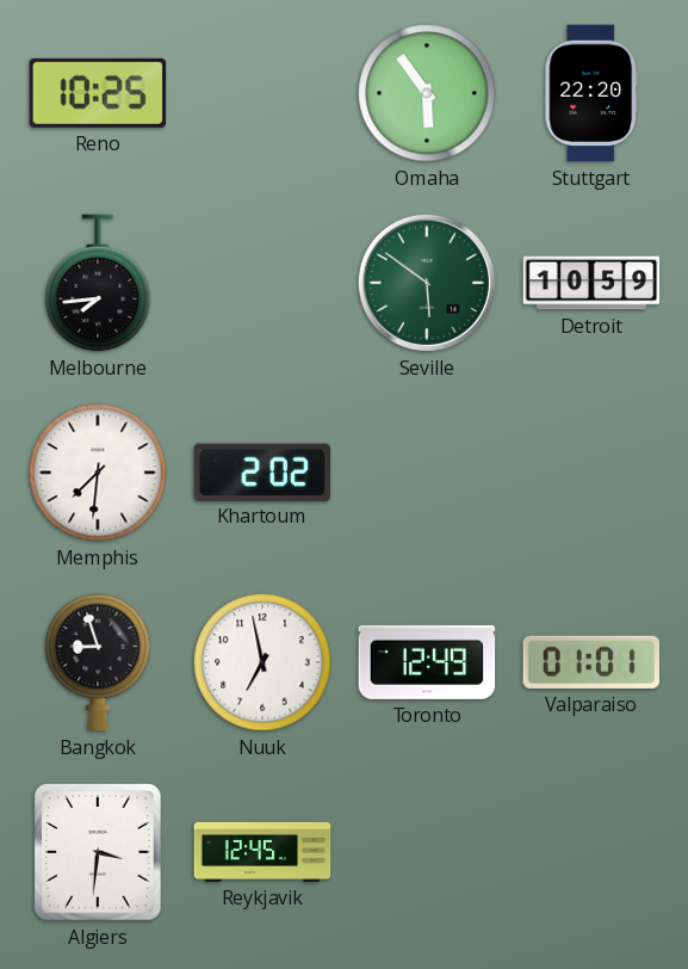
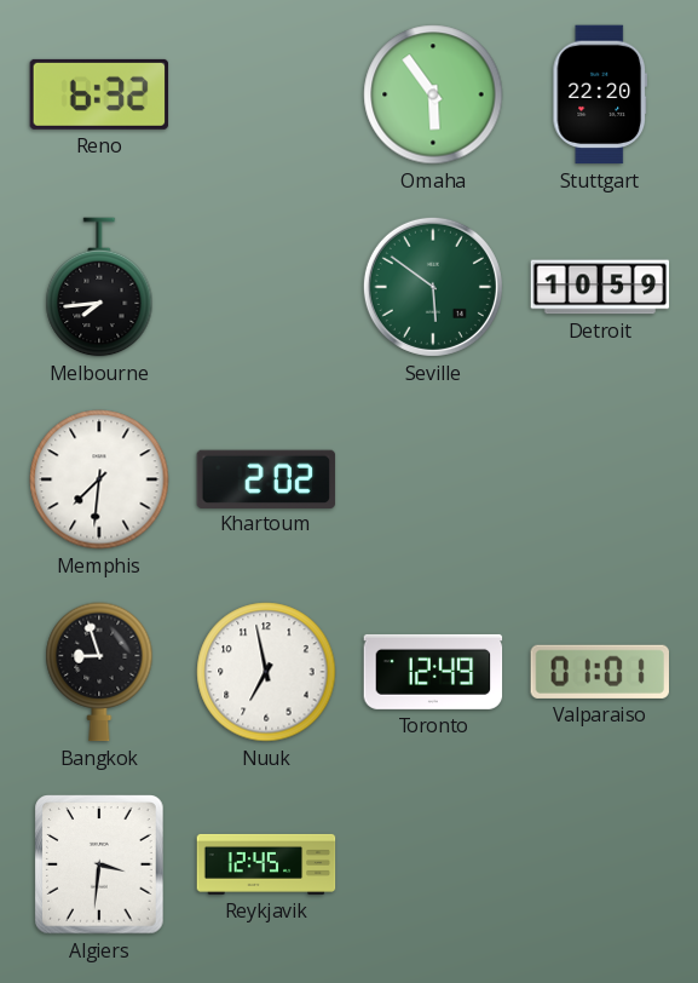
Reno: 10:25 -> 6:32
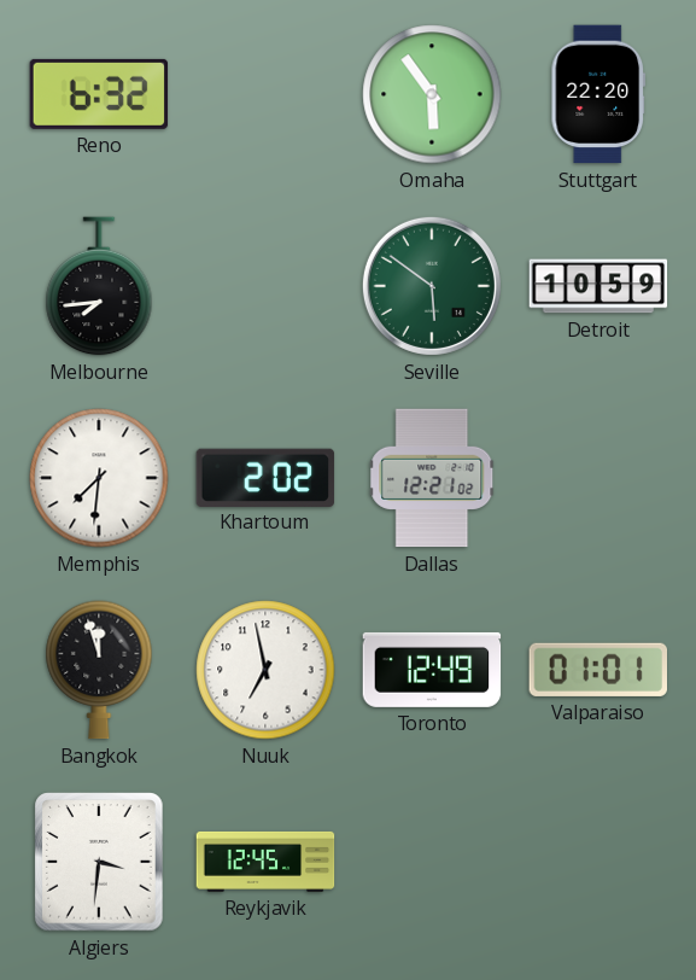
Dallas: none -> 12:21
Bangkok: 8:57 -> 11:57
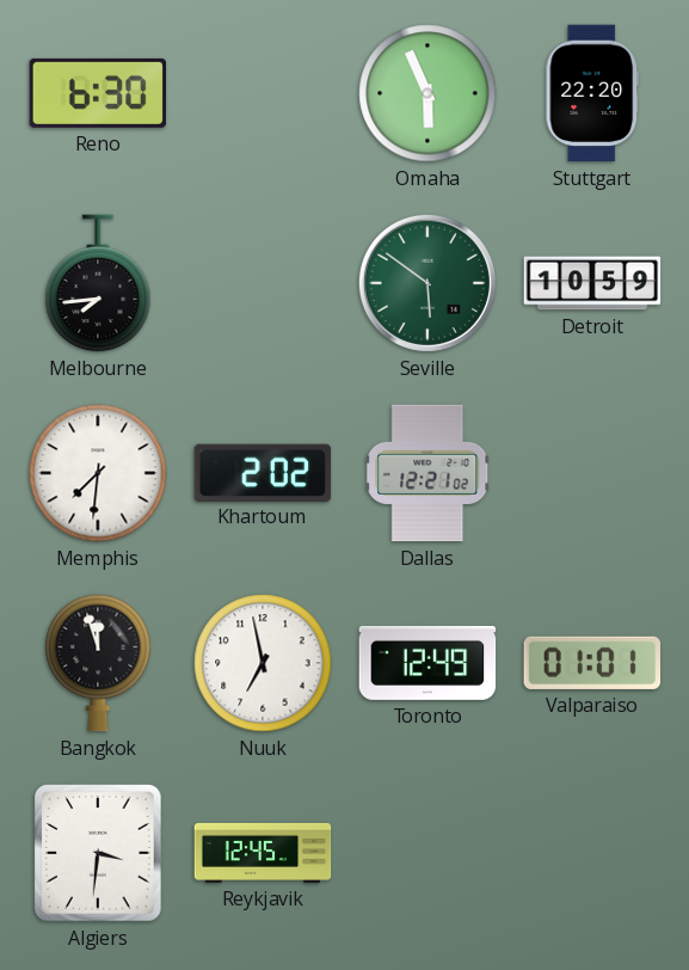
Reno: 6:32 -> 6:30
Omaha: 5:54 -> 5:56
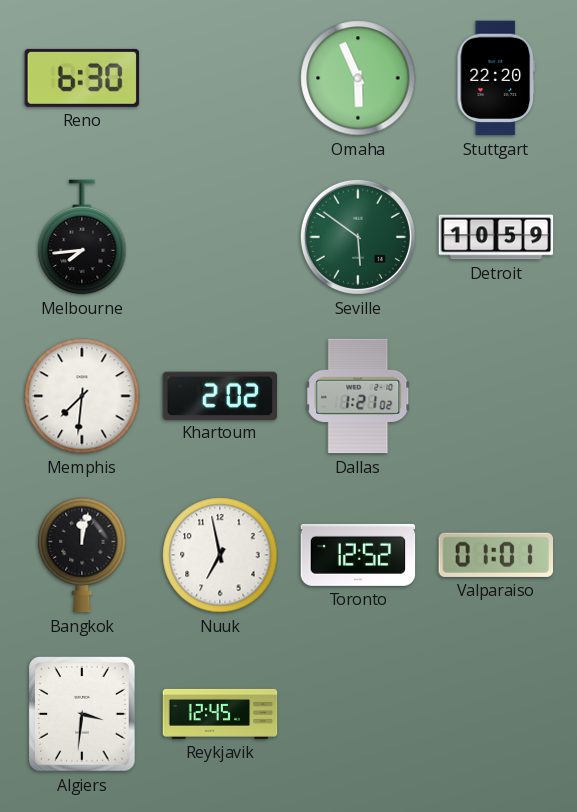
Dallas: 12:21 -> 1:21
Bangkok: 11:57 -> 12:02
Toronto: 12:49 -> 12:52
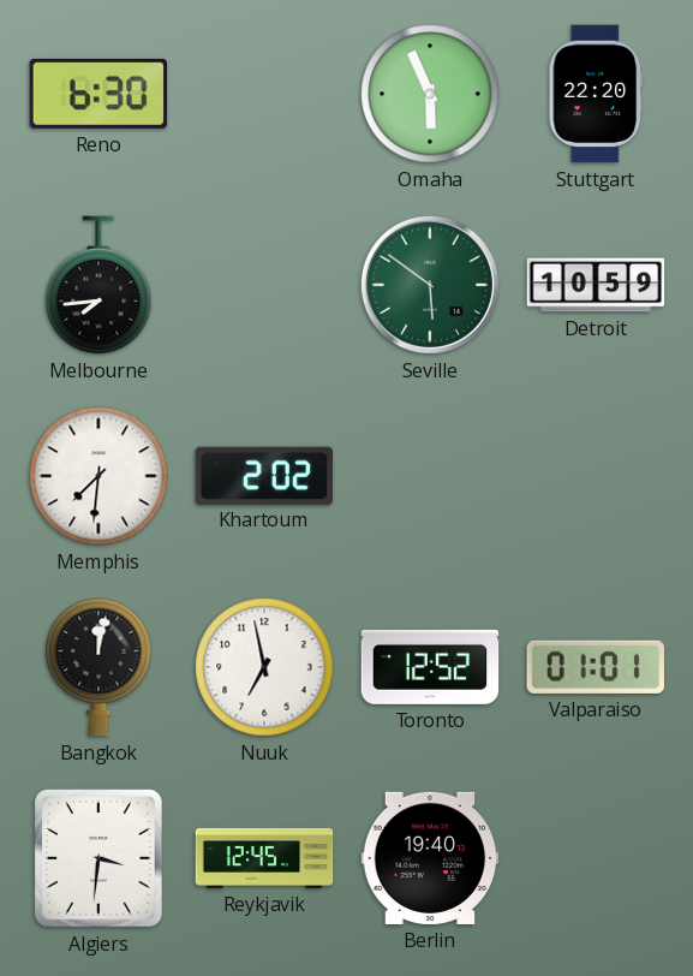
Dallas: 1:21 -> none
Berlin: none -> 19:40
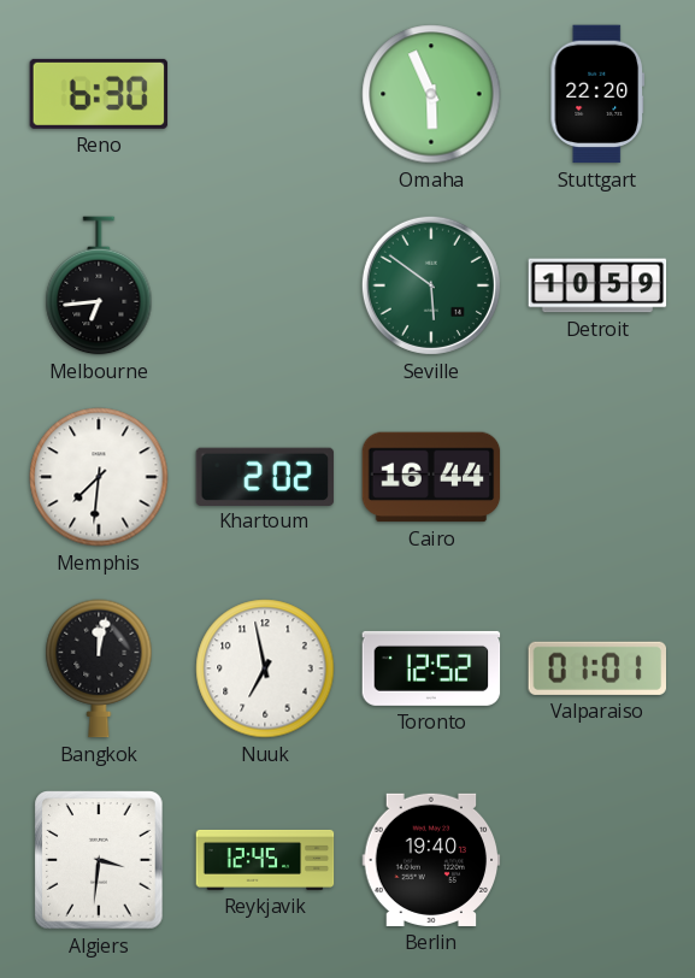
Melbourne: 7:44 -> 6:44
Cairo: none -> 16:44
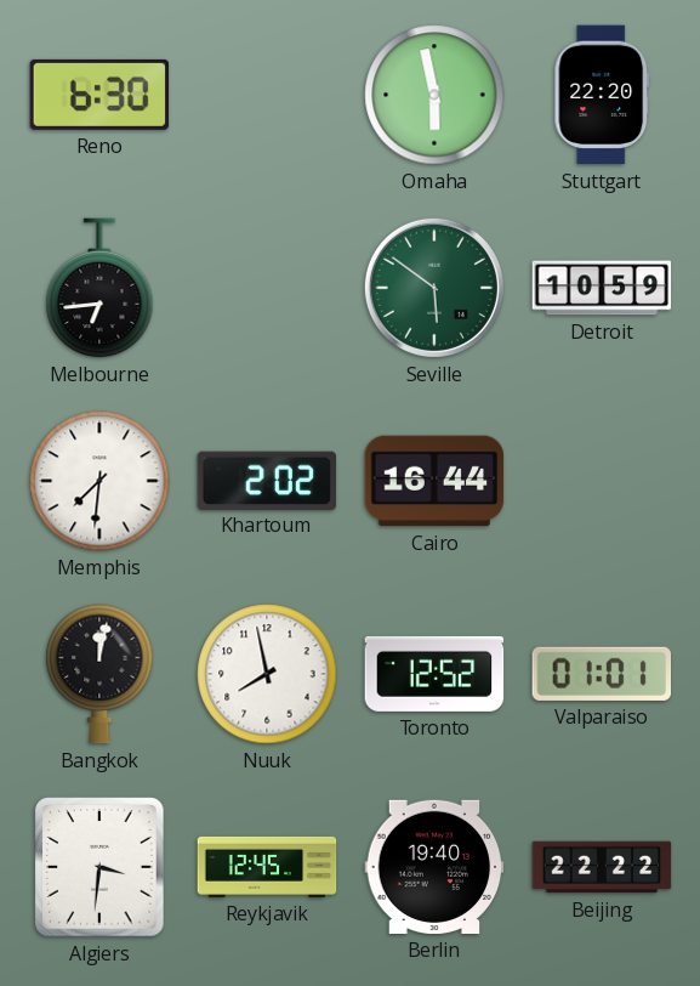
Omaha: 5:56 -> 5:58
Nuuk: 6:58 -> 7:58
Beijing: none -> 22:22
